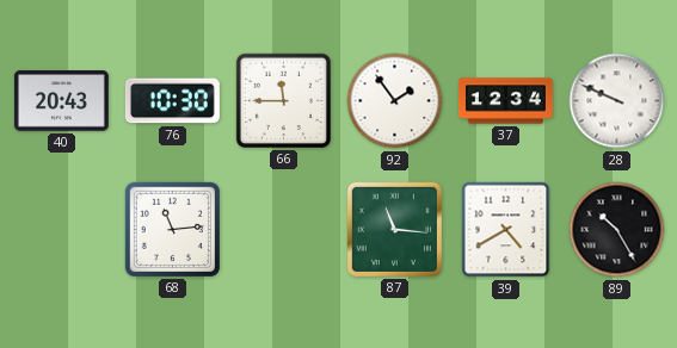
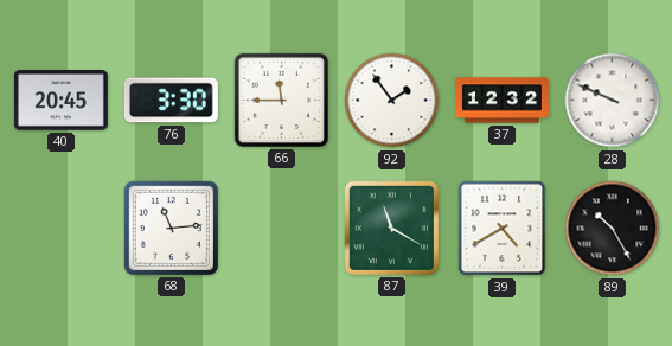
40: 20:43 -> 20:45
76: 10:30 -> 3:30
37: 12:34 -> 12:32
87: 11:16 -> 11:20
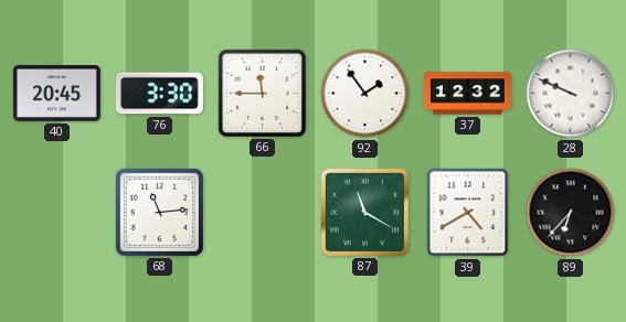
89: 10:25 -> 6:37
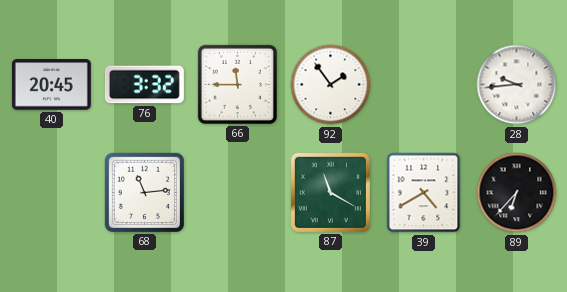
76: 3:30 -> 3:32
37: 12:32 -> none
28: 9:49 -> 9:44
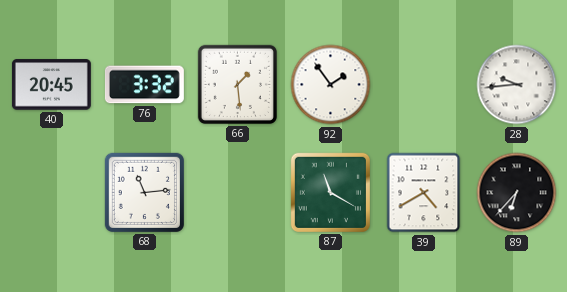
66: 11:45 -> 1:29
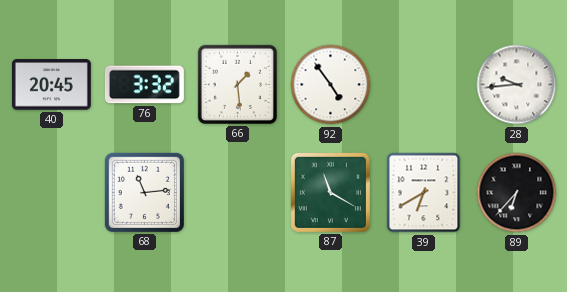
92: 1:54 -> 4:54
39: 4:40 -> 6:40
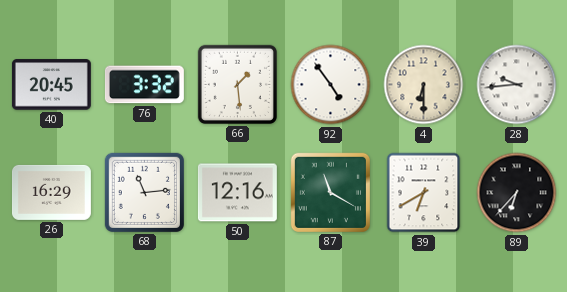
4: none -> 6:30
26: none -> 16:29
50: none -> 12:16
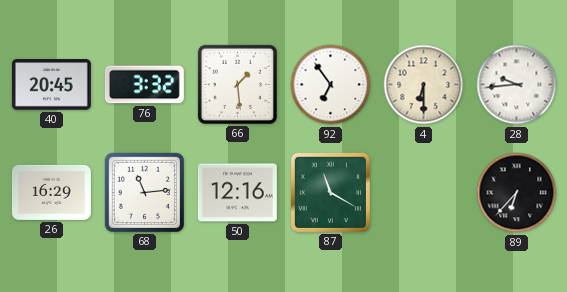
92: 4:54 -> 6:54
39: 6:40 -> none
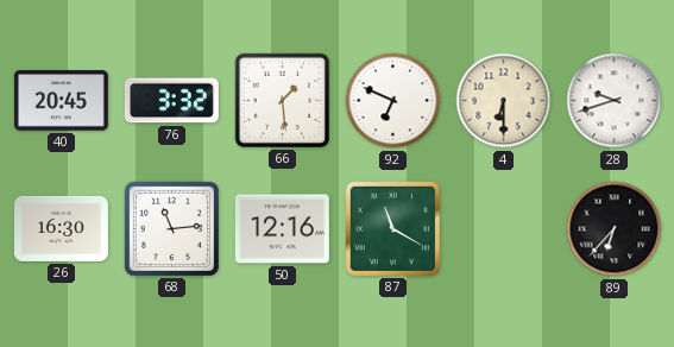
92: 6:54 -> 6:49
28: 9:44 -> 9:42
26: 16:29 -> 16:30
